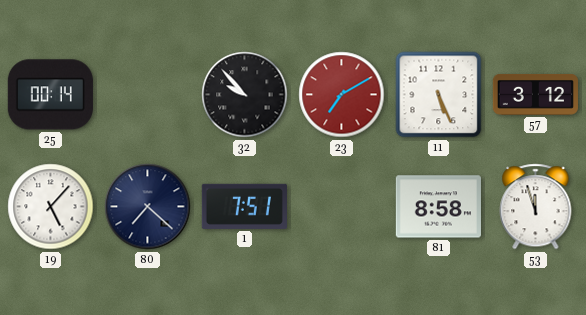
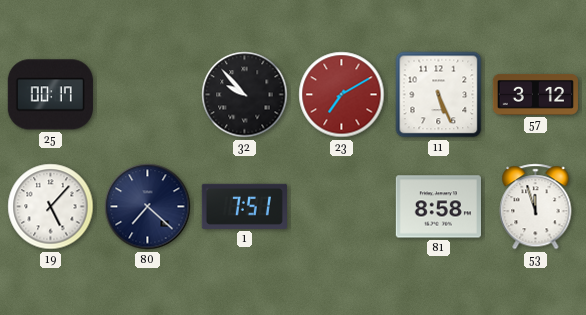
25: 00:14 -> 00:17
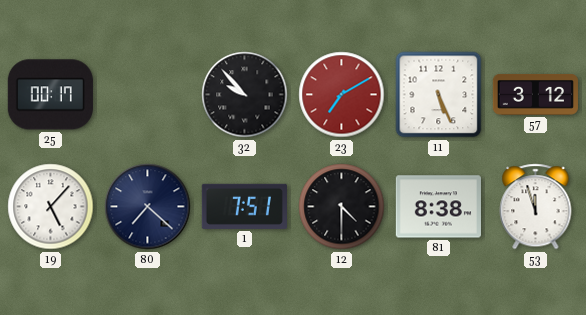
12: none -> 4:30
81: 8:58 -> 8:38
